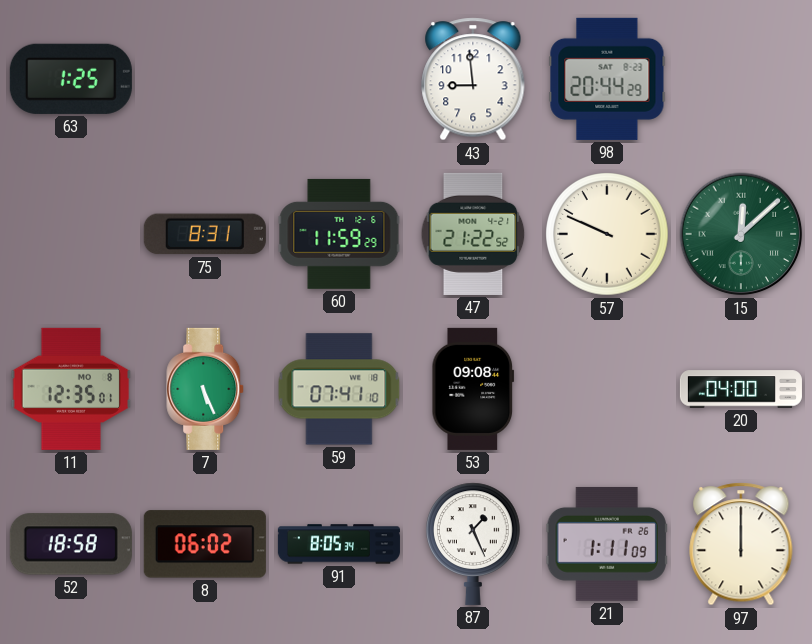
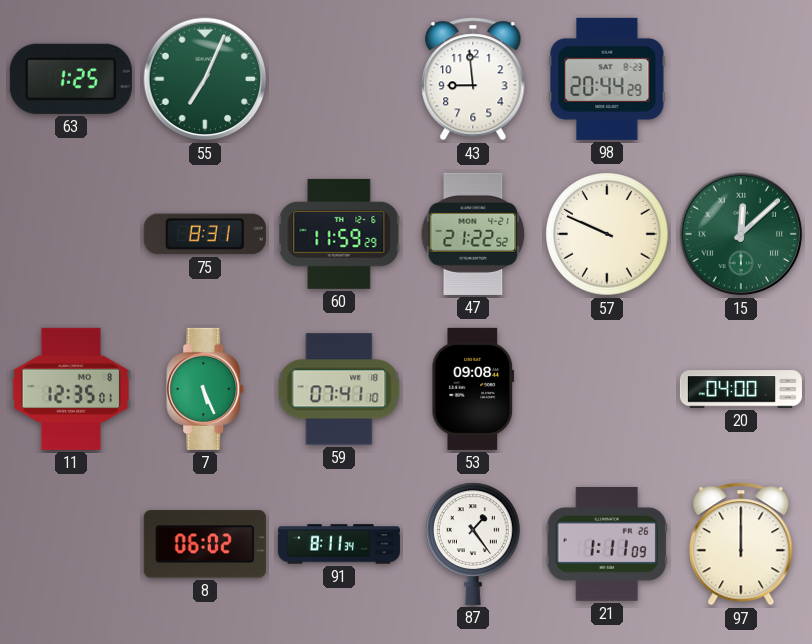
55: none -> 7:04
52: 18:58 -> none
91: 8:05 -> 8:11
87: 1:26 -> 1:24
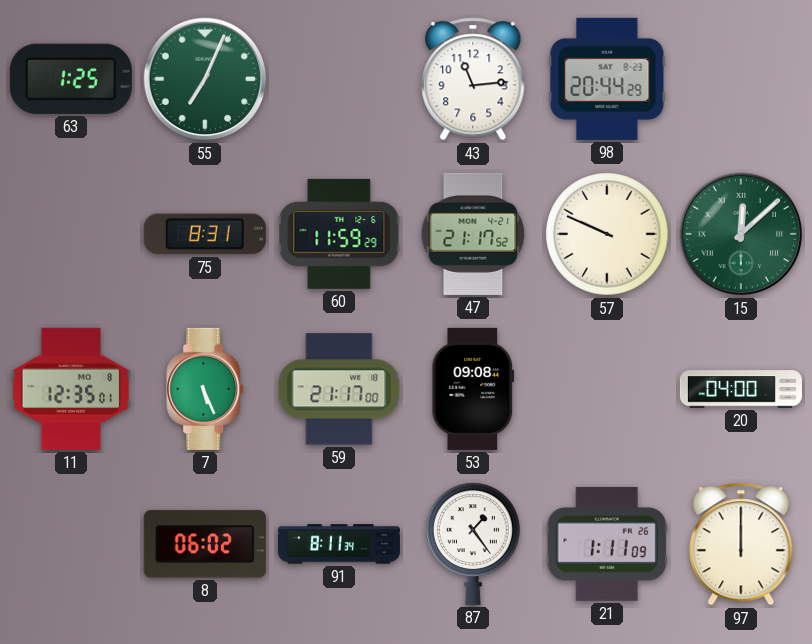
43: 8:59 -> 11:14
47: 21:22 -> 21:17
59: 07:41 -> 21:17
